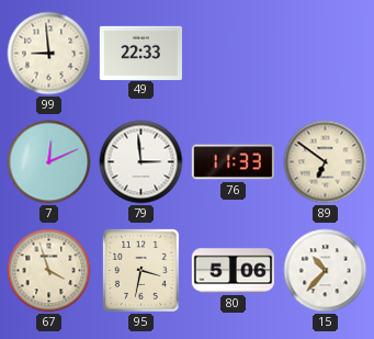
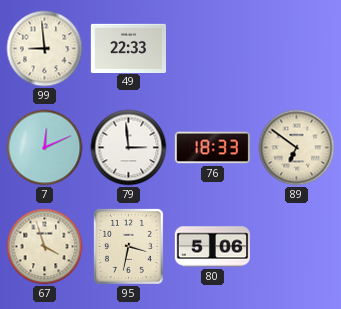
76: 11:33 -> 18:33
15: 10:37 -> none
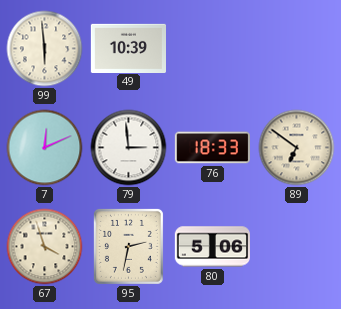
99: 8:59 -> 5:59
49: 22:33 -> 10:39
95: 3:32 -> 2:32
